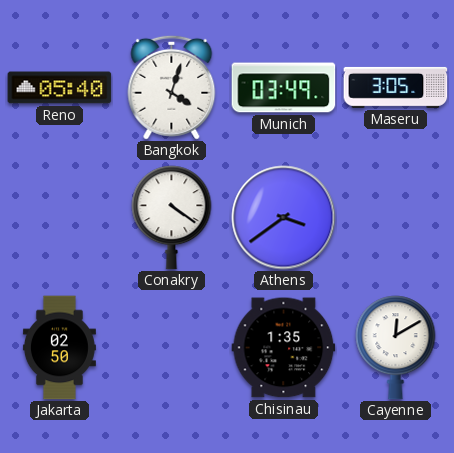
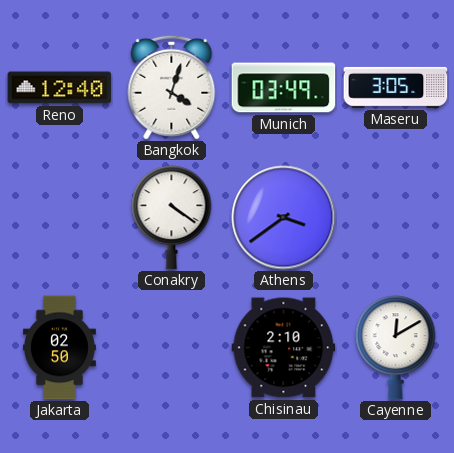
Reno: 05:40 -> 12:40
Chisinau: 1:35 -> 2:10
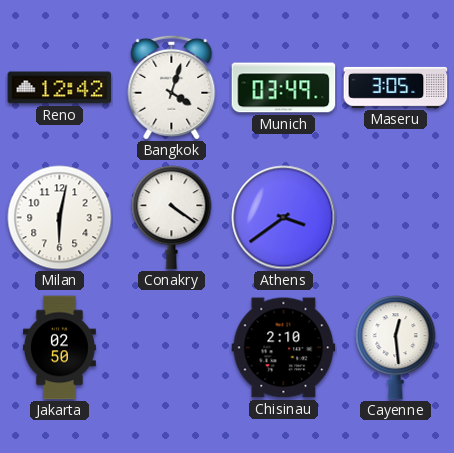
Reno: 12:40 -> 12:42
Milan: none -> 6:02
Cayenne: 12:10 -> 12:29
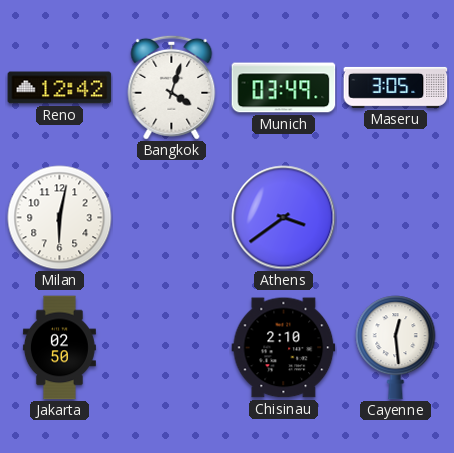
Conakry: 4:21 -> none
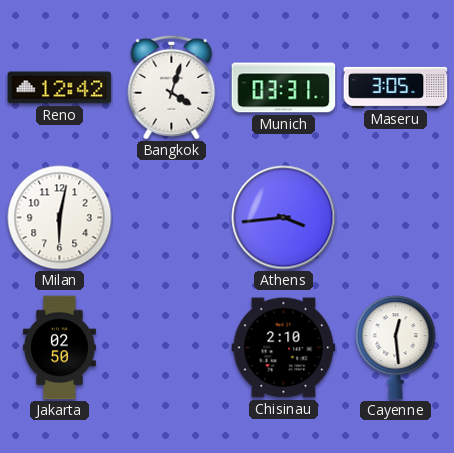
Munich: 03:49 -> 03:31
Athens: 3:39 -> 3:44
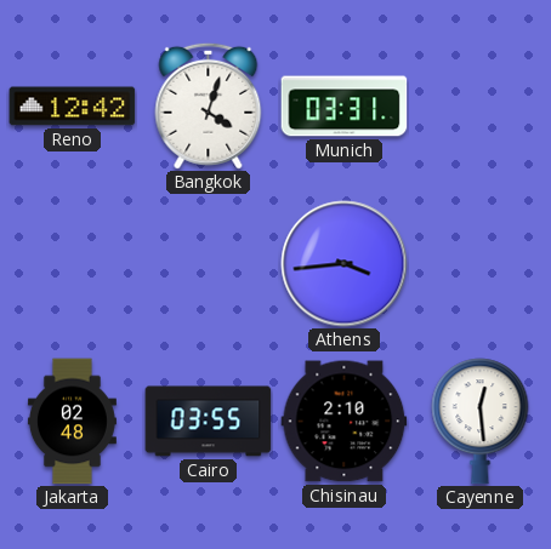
Maseru: 3:05 -> none
Milan: 6:02 -> none
Jakarta: 02:50 -> 02:48
Cairo: none -> 03:55
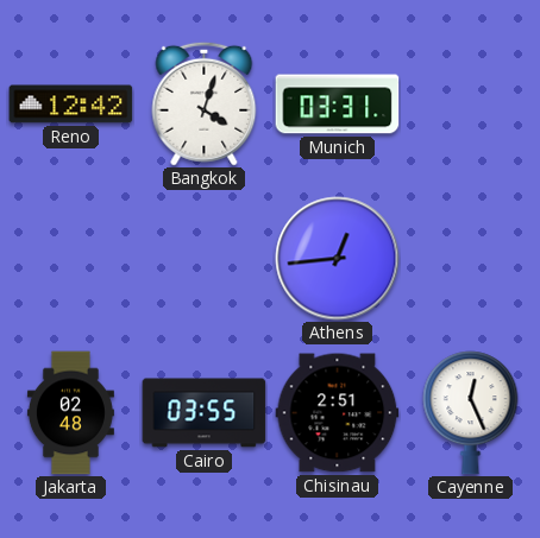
Athens: 3:44 -> 12:44
Chisinau: 2:10 -> 2:51
Cayenne: 12:29 -> 12:26
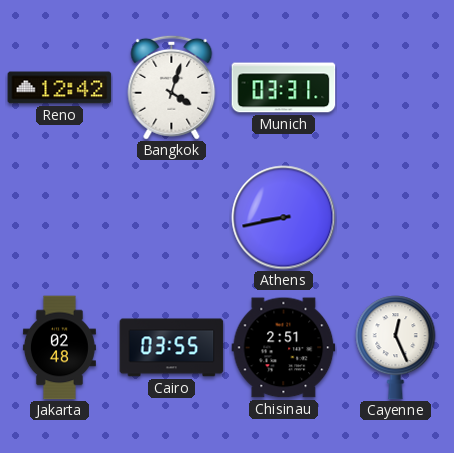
Athens: 12:44 -> 8:43
